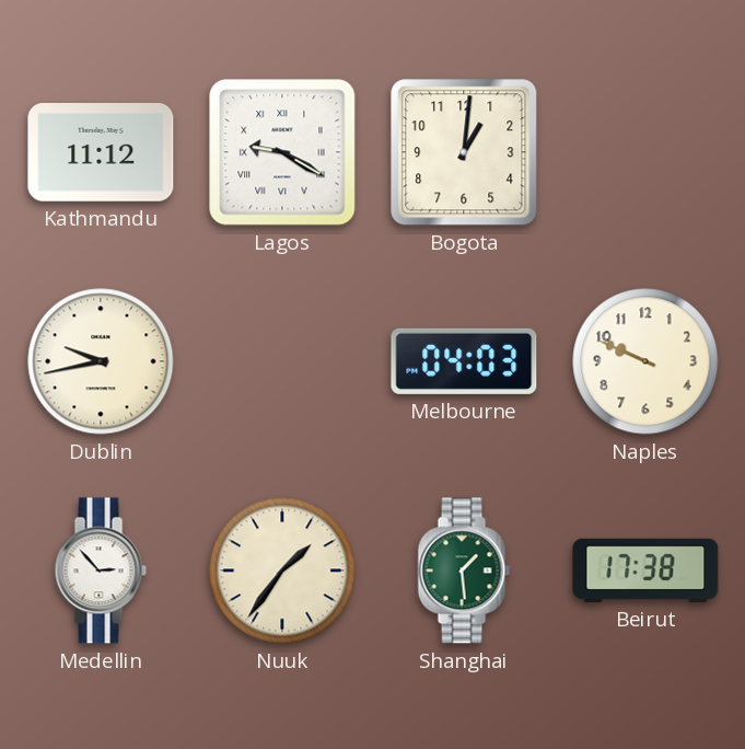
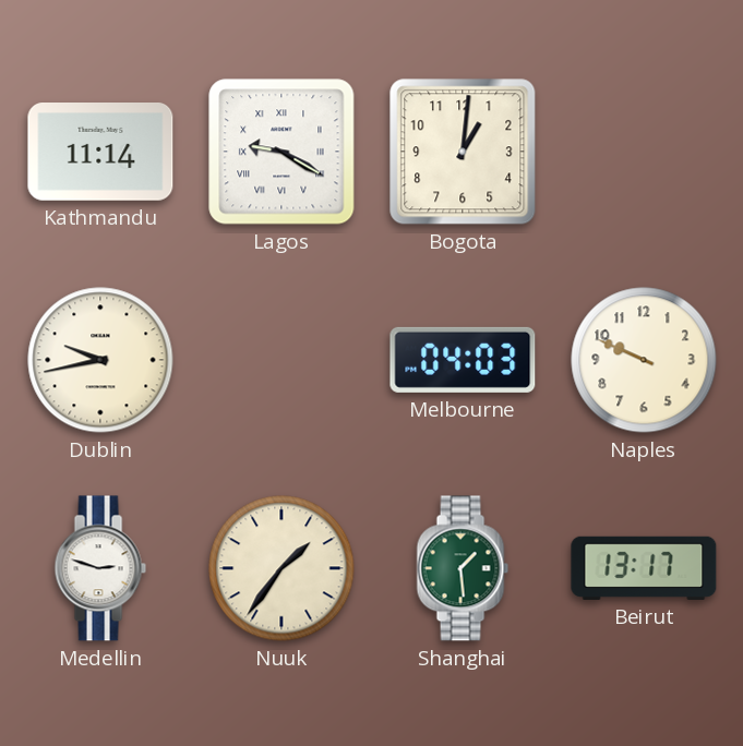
Kathmandu: 11:12 -> 11:14
Medellin: 2:53 -> 2:48
Beirut: 17:38 -> 13:17
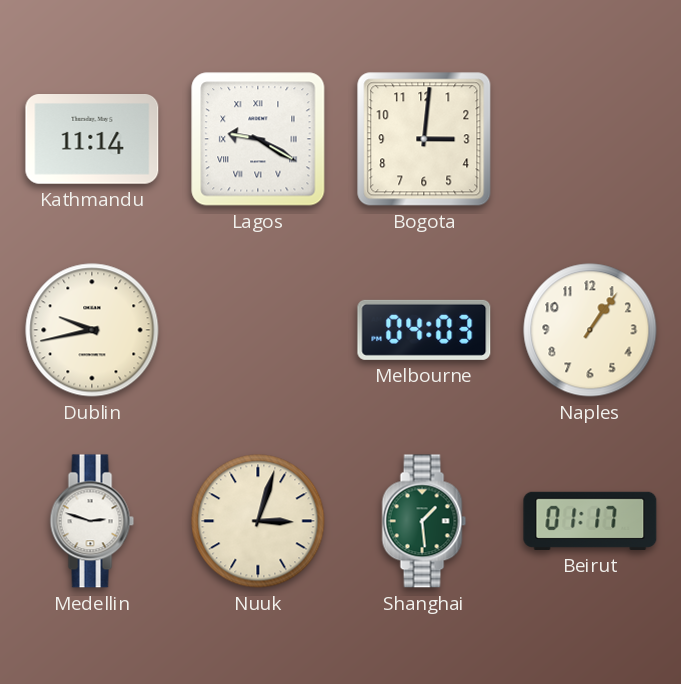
Bogota: 1:01 -> 3:01
Naples: 9:49 -> 1:06
Nuuk: 1:36 -> 3:03
Beirut: 13:17 -> 01:17
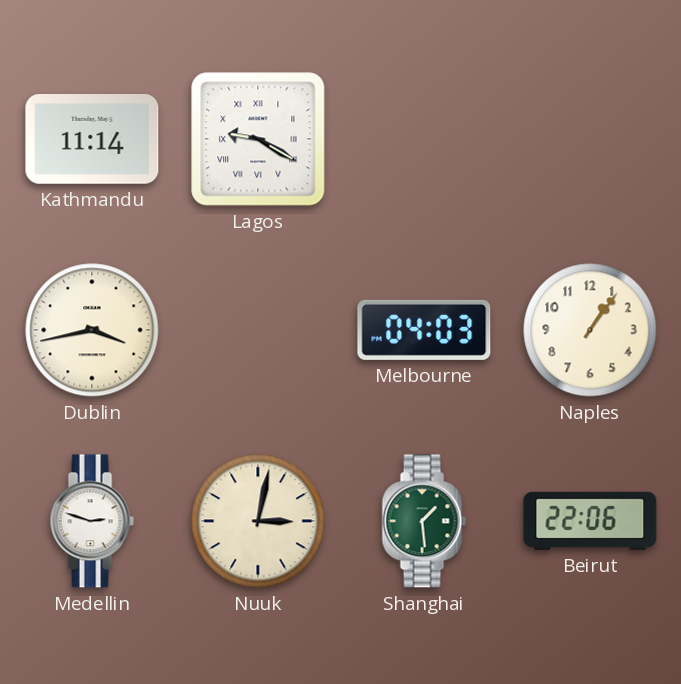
Bogota: 3:01 -> none
Dublin: 9:43 -> 3:43
Nuuk: 3:03 -> 3:02
Beirut: 01:17 -> 22:06
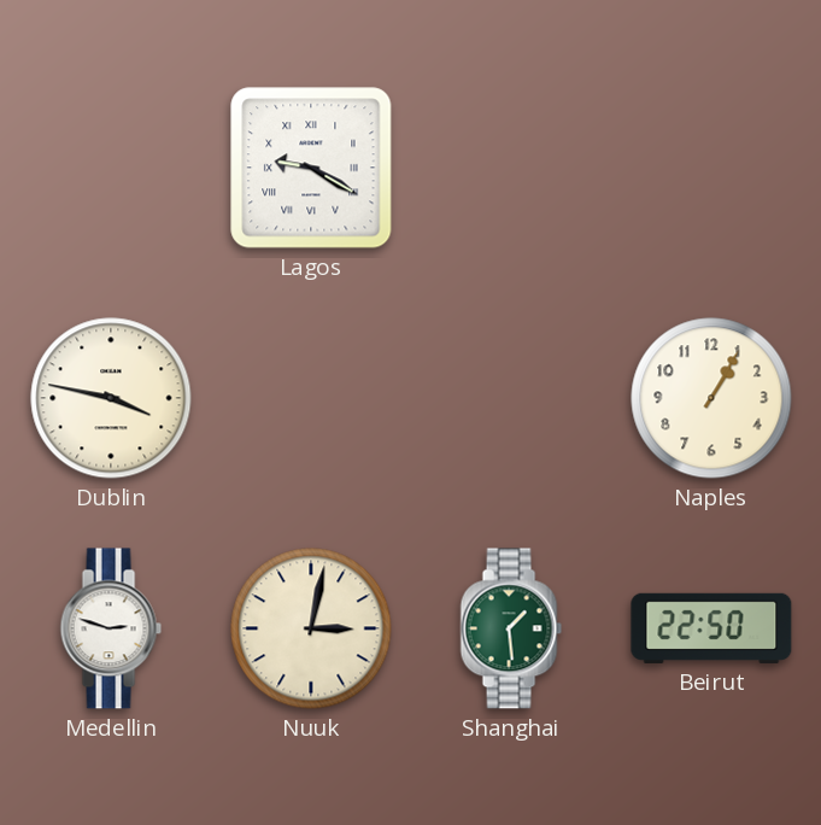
Kathmandu: 11:14 -> none
Dublin: 3:43 -> 3:47
Melbourne: 04:03 -> none
Naples: 1:06 -> 1:05
Beirut: 22:06 -> 22:50
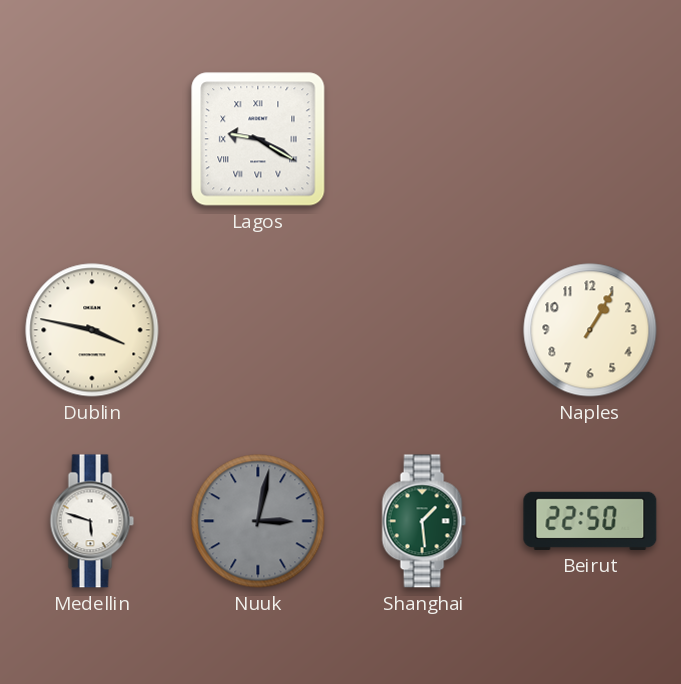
Medellin: 2:48 -> 5:48
Nuuk dial: cream -> grey
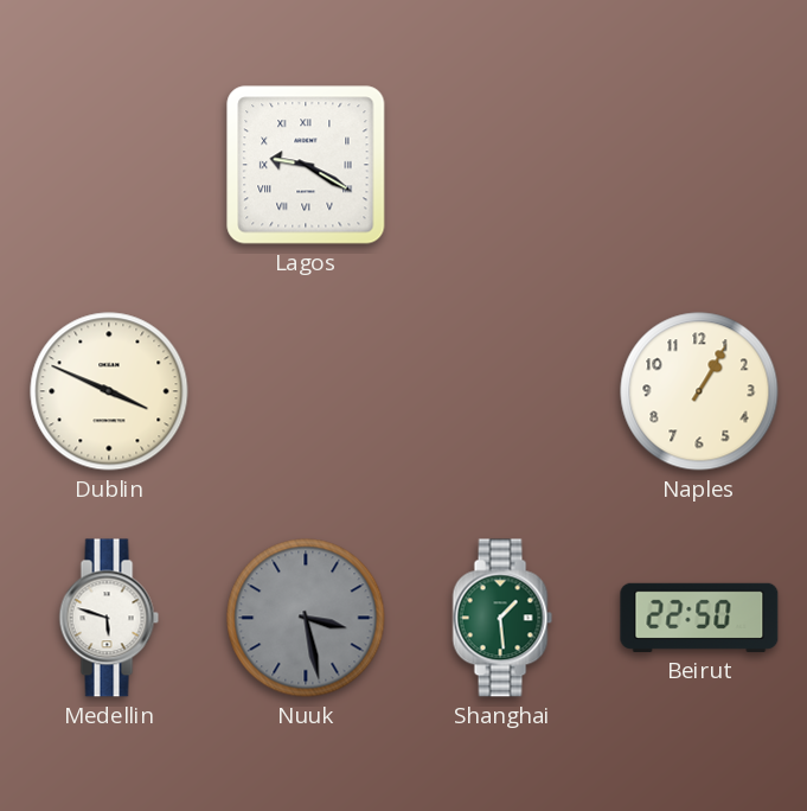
Dublin: 3:47 -> 3:49
Nuuk: 3:02 -> 3:28
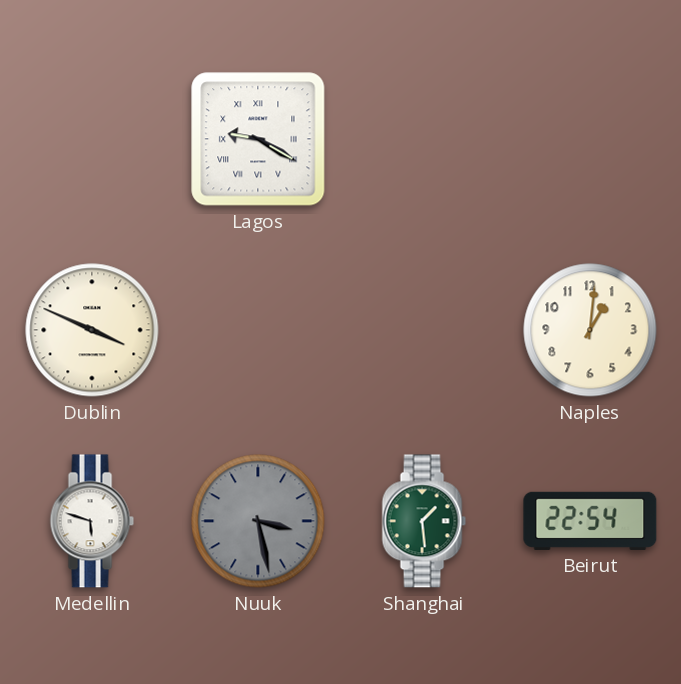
Naples: 1:05 -> 1:01
Beirut: 22:50 -> 22:54
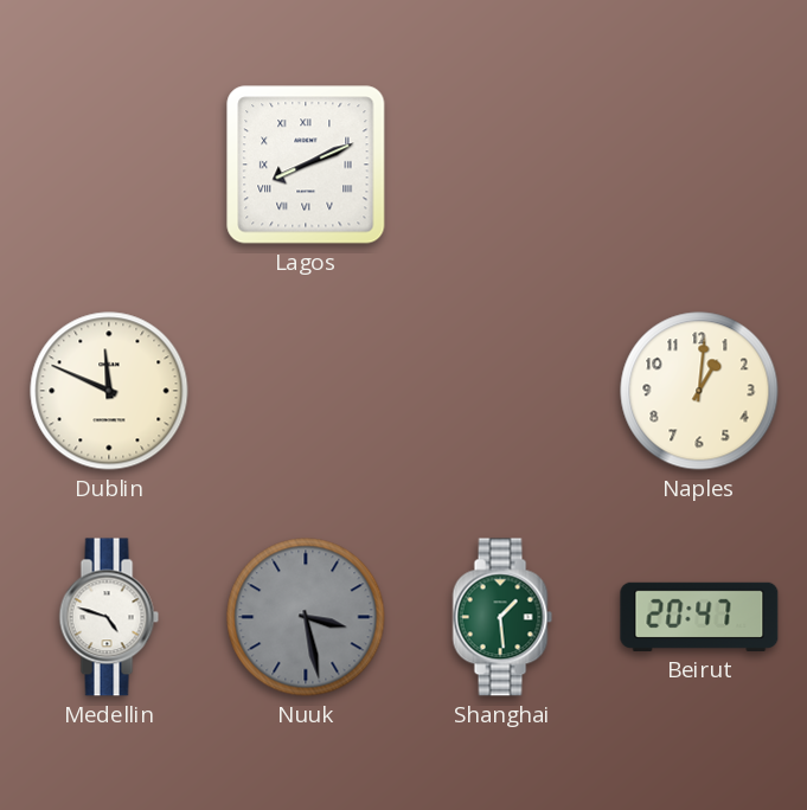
Lagos: 9:20 -> 8:11
Dublin: 3:49 -> 11:49
Medellin: 5:48 -> 4:48
Beirut: 22:54 -> 20:47
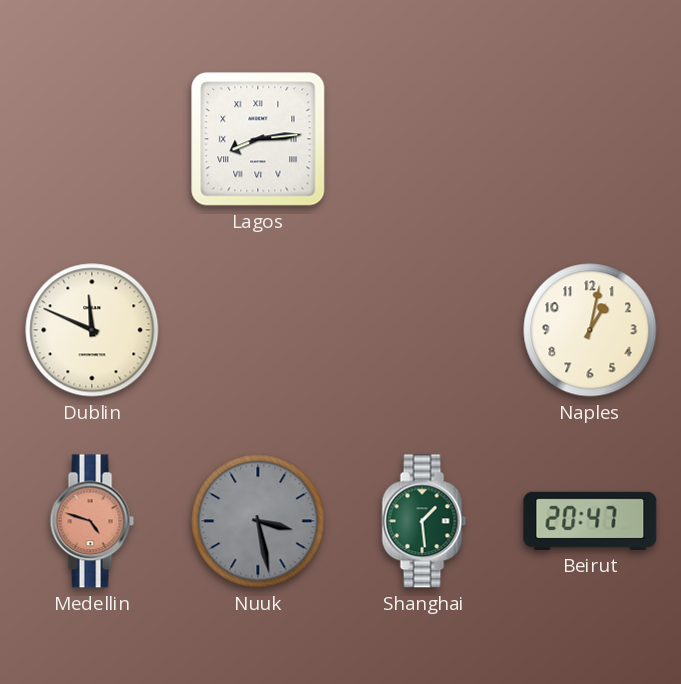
Lagos: 8:11 -> 8:14
Naples: 1:01 -> 1:02
Medellin dial: white -> salmon
